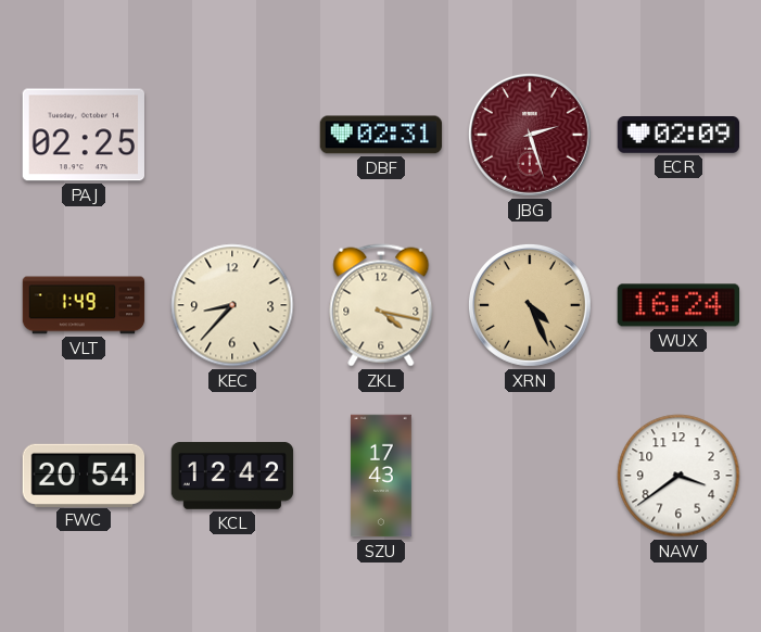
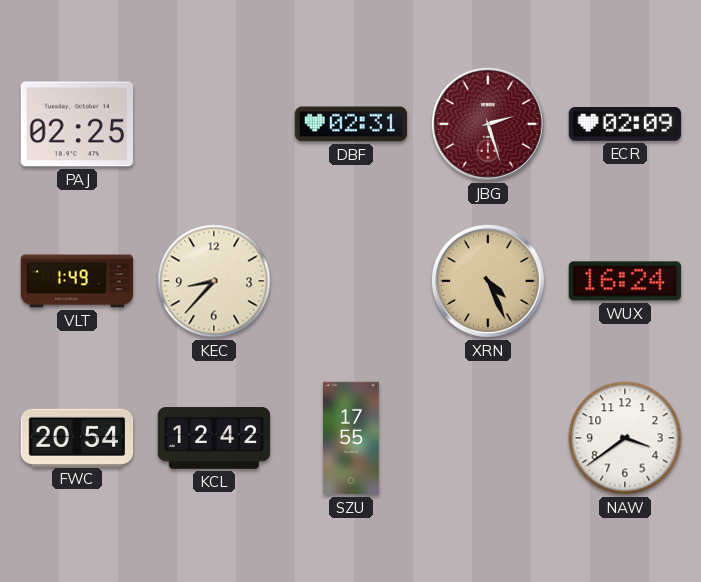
ZKL: 4:17 -> none
SZU: 17:43 -> 17:55
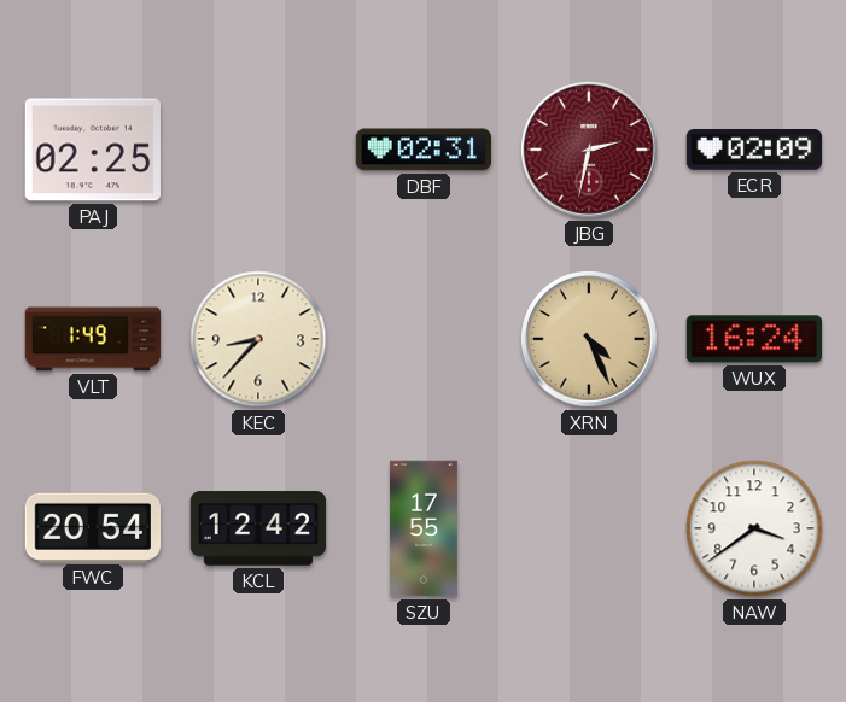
JBG: 2:27 -> 2:32
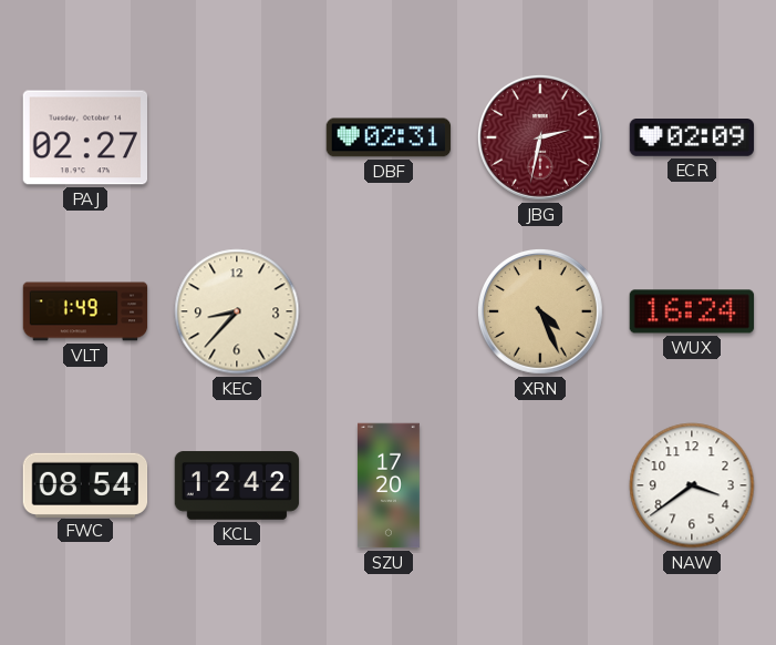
PAJ: 02:25 -> 02:27
FWC: 20:54 -> 08:54
SZU: 17:55 -> 17:20
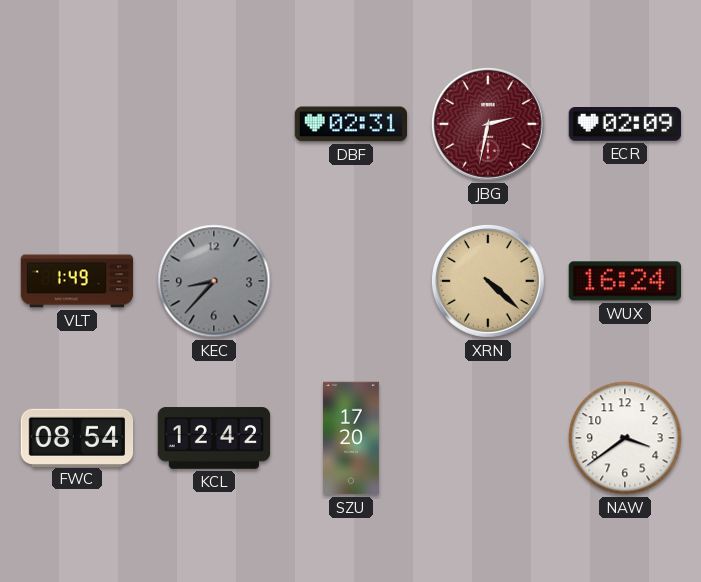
PAJ: 02:27 -> none
KEC dial: cream -> grey
XRN: 4:26 -> 4:22
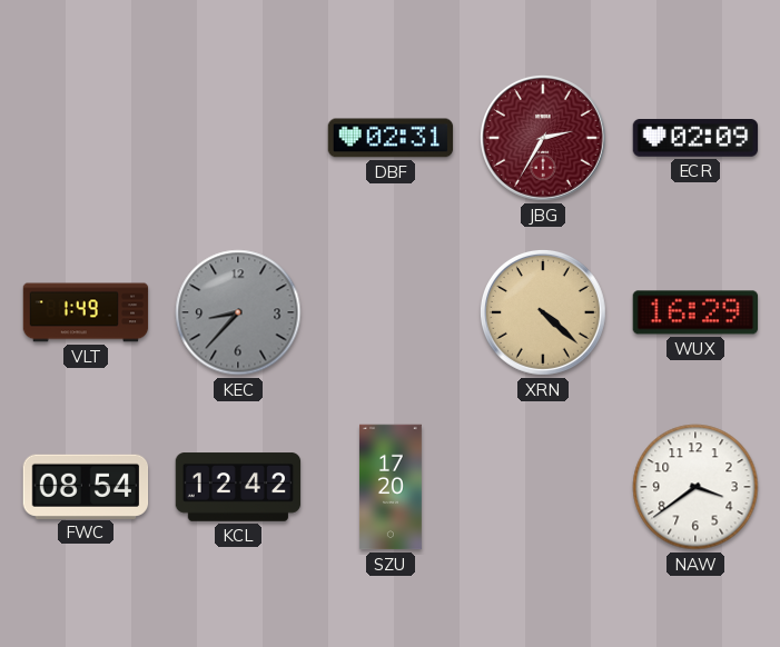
JBG: 2:32 -> 2:35
WUX: 16:24 -> 16:29
